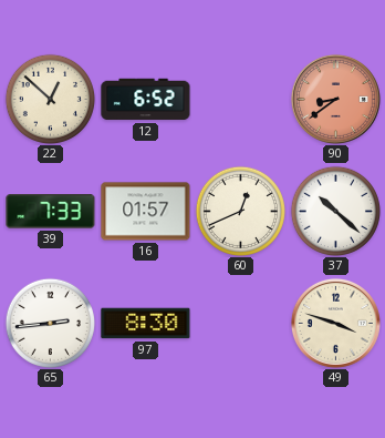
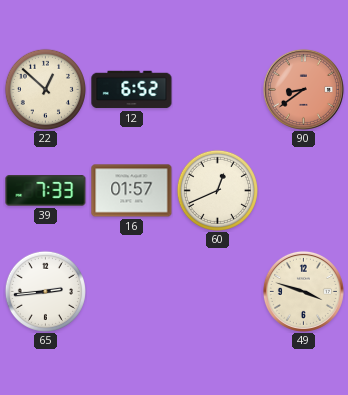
37: 10:22 -> none
97: 8:30 -> none
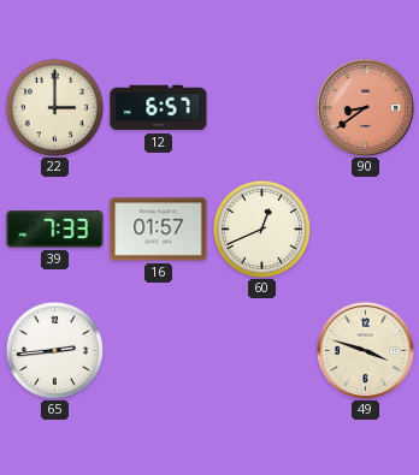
22: 12:52 -> 3:00
12: 6:52 -> 6:57
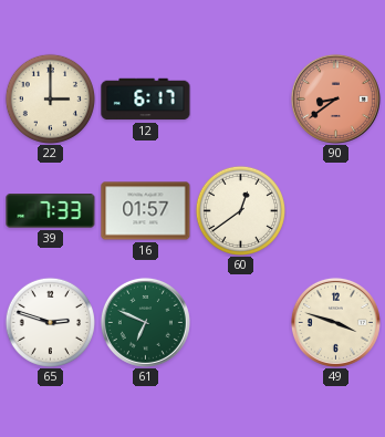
12: 6:57 -> 6:17
60: 12:41 -> 12:39
65: 2:44 -> 2:48
61: none -> 6:49
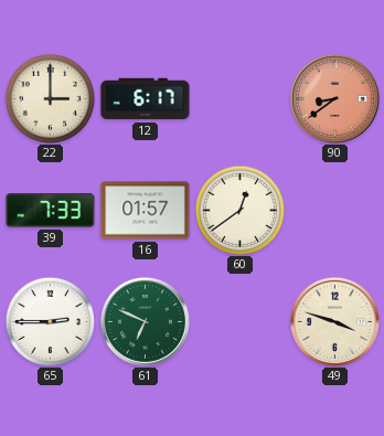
65: 2:48 -> 2:45
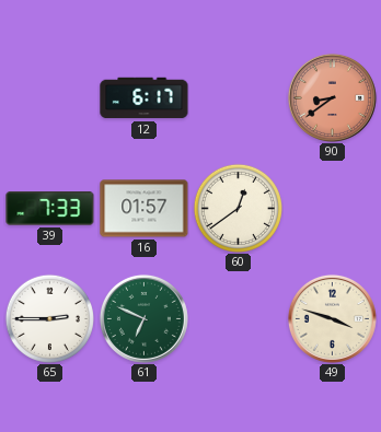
22: 3:00 -> none
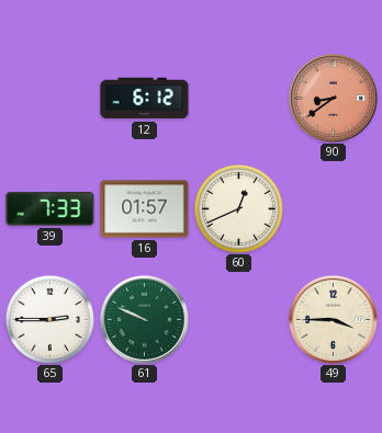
12: 6:17 -> 6:12
60: 12:39 -> 12:41
61: 6:49 -> 9:49
49: 3:48 -> 3:45
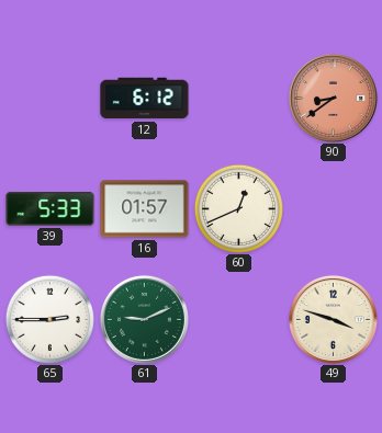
39: 7:33 -> 5:33
61: 9:49 -> 9:11
49: 3:45 -> 3:48
